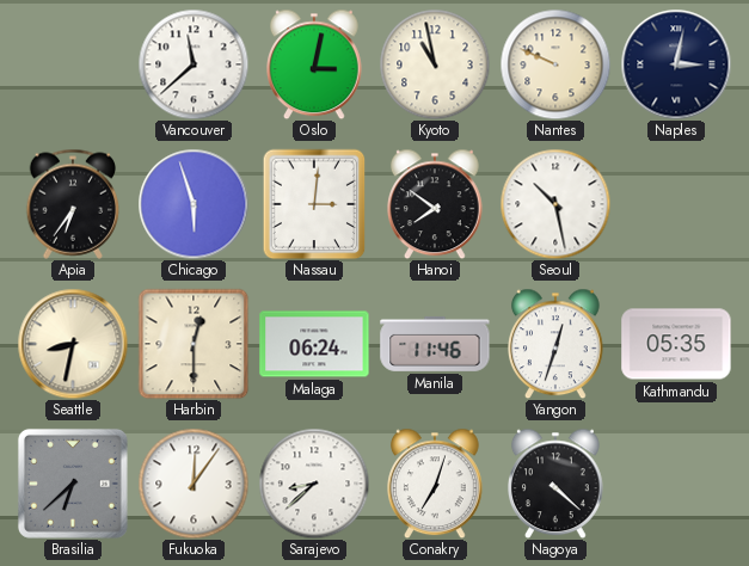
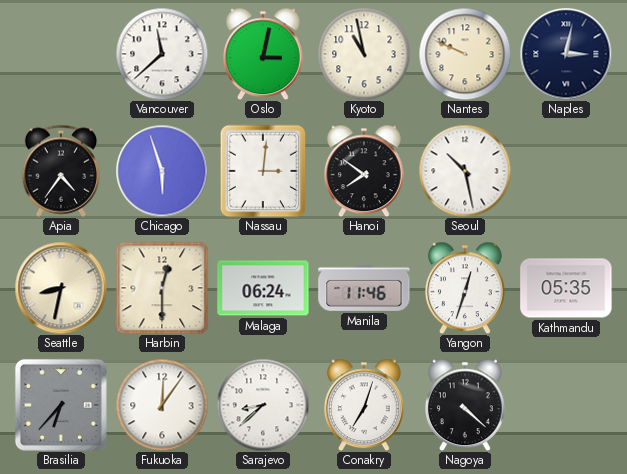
Apia: 6:36 -> 4:36
Brasilia: 6:38 -> 6:37
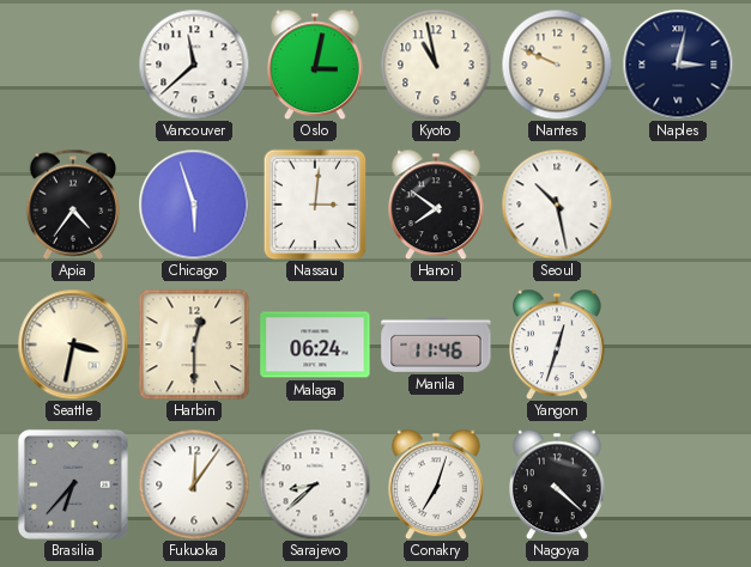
Seattle: 8:32 -> 3:32
Kathmandu: 05:35 -> none
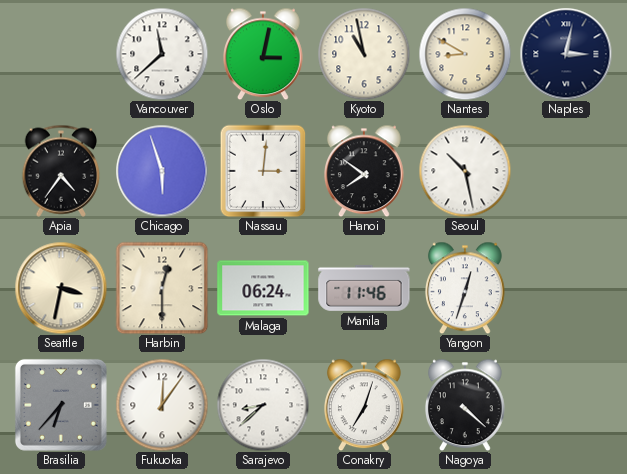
Nantes: 9:49 -> 8:50
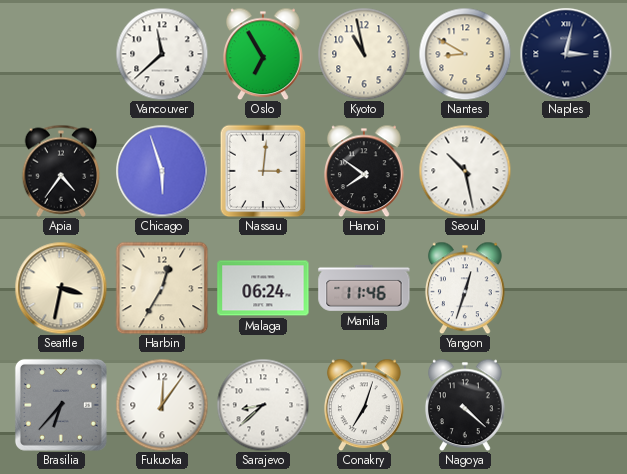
Oslo: 3:02 -> 6:55
Harbin: 12:30 -> 12:35
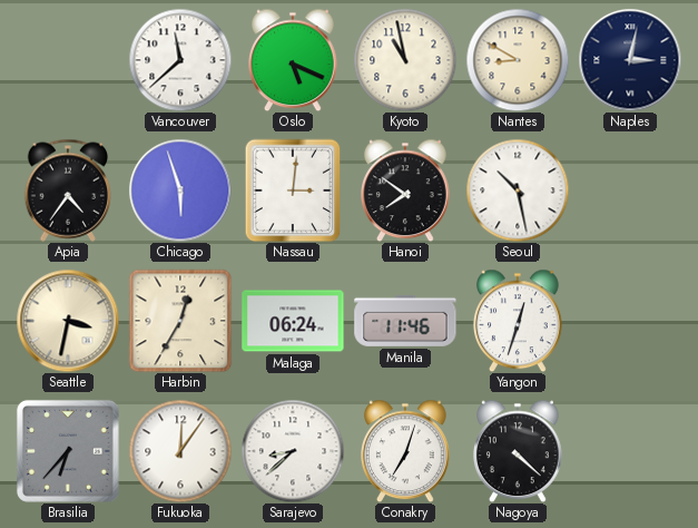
Oslo: 6:55 -> 5:19
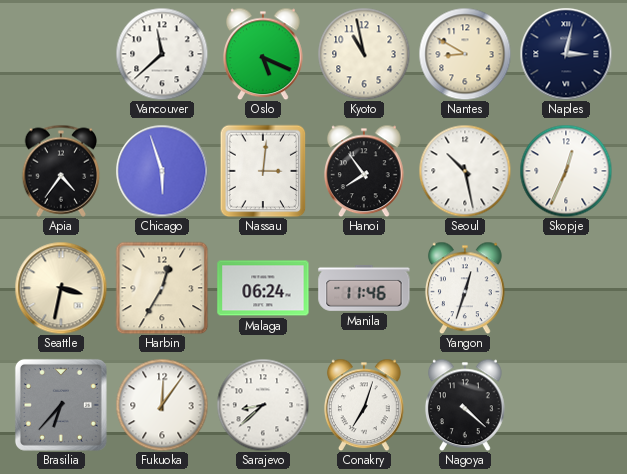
Hanoi: 7:51 -> 7:54
Skopje: none -> 12:34
